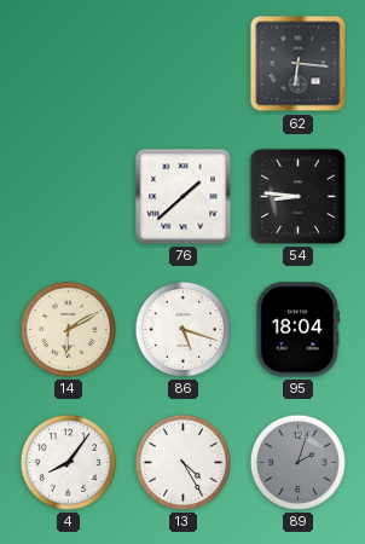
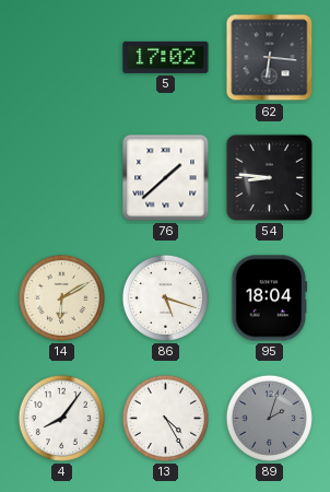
5: none -> 17:02
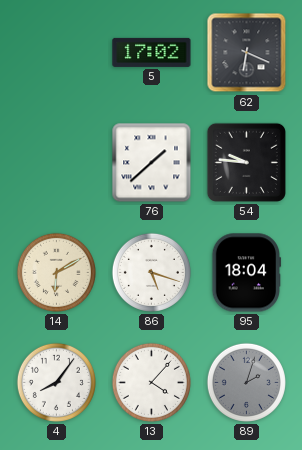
62: 6:16 -> 6:19
54: 8:46 -> 9:46
13: 4:25 -> 4:07
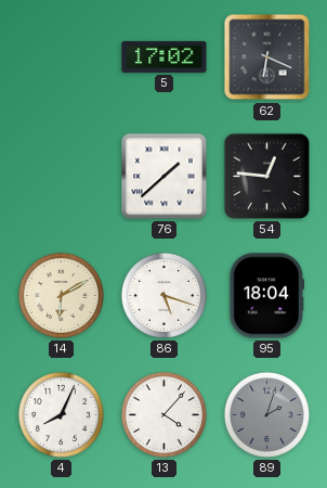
54: 9:46 -> 12:46
4: 8:06 -> 8:04
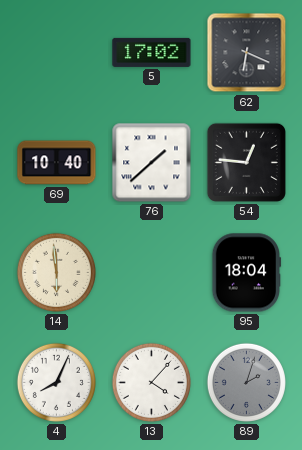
69: none -> 10:40
14: 6:10 -> 5:59
86: 5:18 -> none
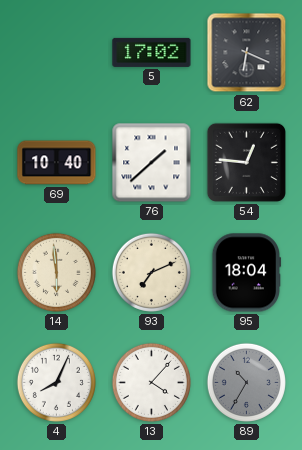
93: none -> 7:11
89: 2:03 -> 10:35
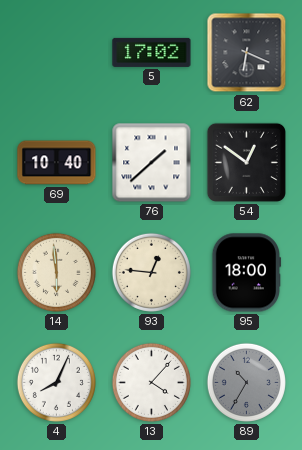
54: 12:46 -> 12:51
93: 7:11 -> 12:46
95: 18:04 -> 18:00
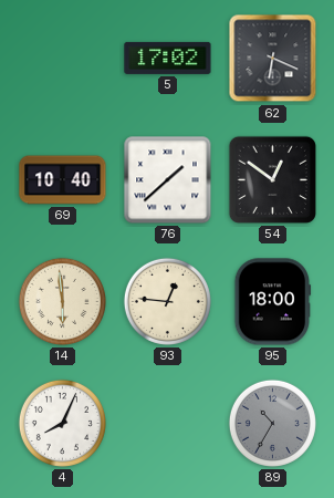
13: 4:07 -> none
